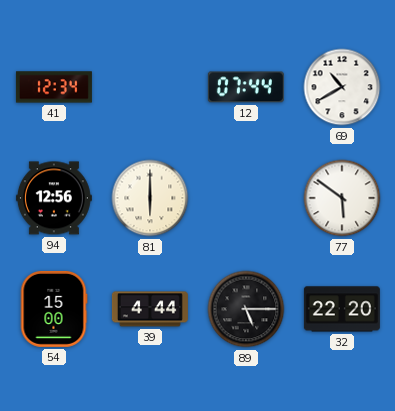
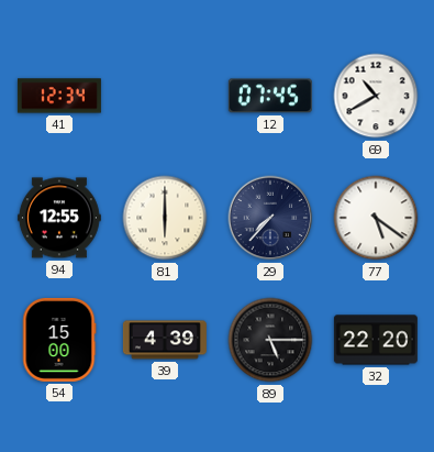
12: 07:44 -> 07:45
94: 12:56 -> 12:55
29: none -> 7:37
77: 5:51 -> 5:21
39: 4:44 -> 4:39
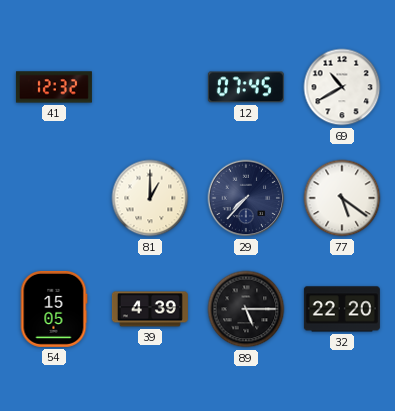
41: 12:34 -> 12:32
94: 12:55 -> none
81: 6:00 -> 1:00
54: 15:00 -> 15:05
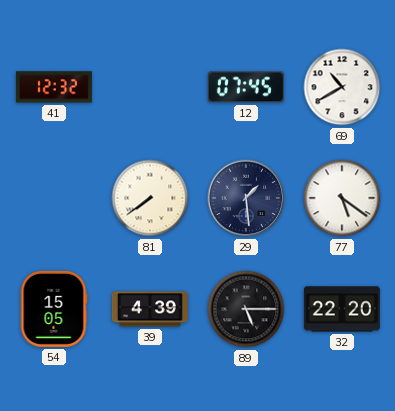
81: 1:00 -> 7:39
29: 7:37 -> 1:29
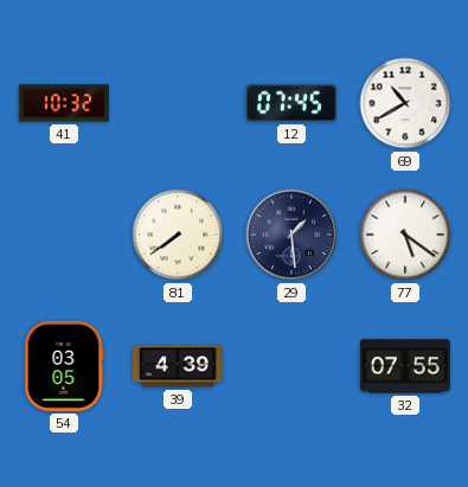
41: 12:32 -> 10:32
54: 15:05 -> 03:05
89: 5:15 -> none
32: 22:20 -> 07:55
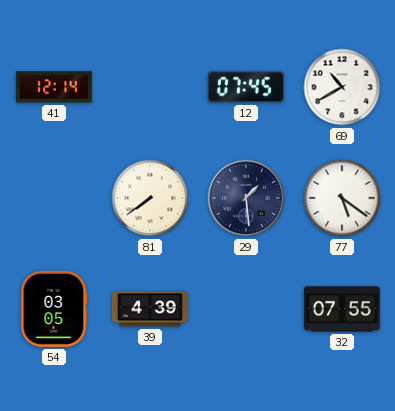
41: 10:32 -> 12:14
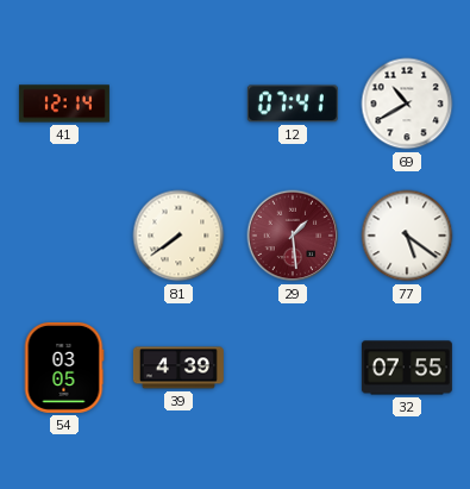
12: 07:45 -> 07:41
29 dial: navy -> burgundy
